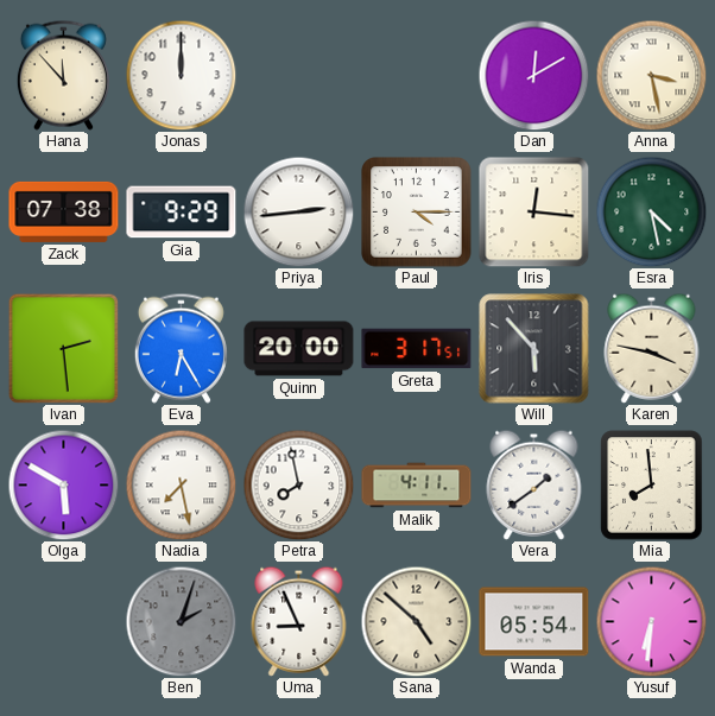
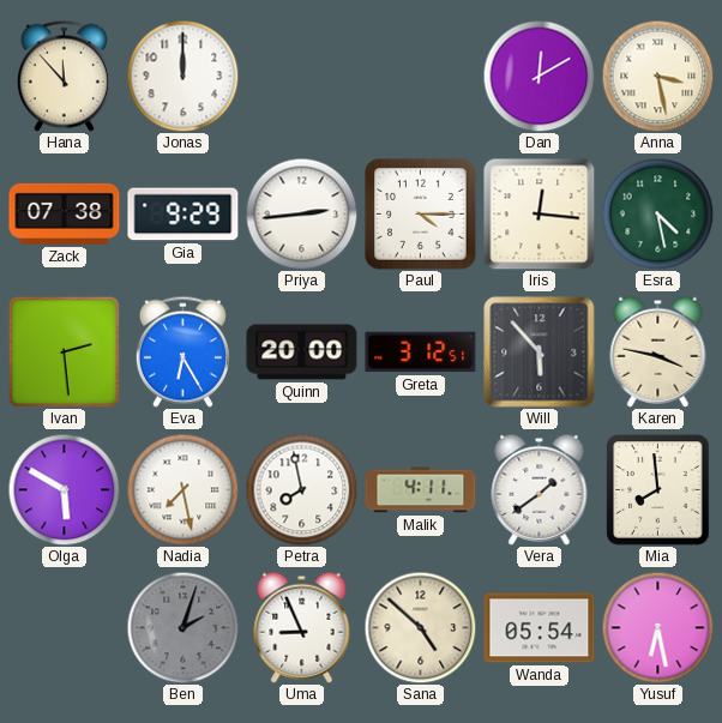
Greta: 3:17 -> 3:12
Yusuf: 6:31 -> 6:28
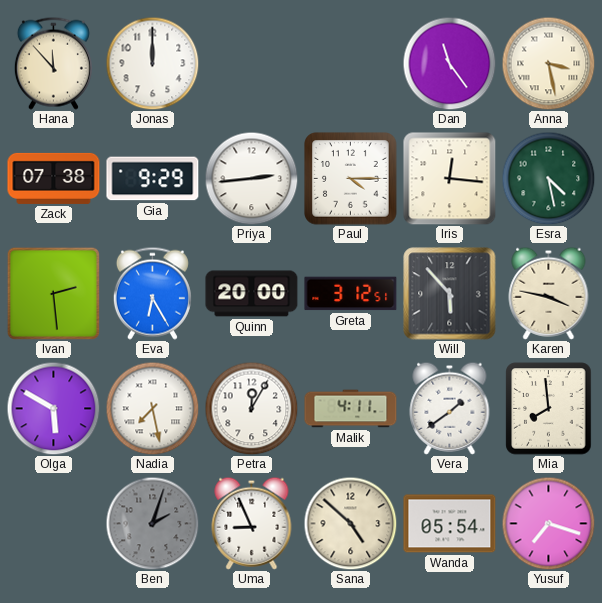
Dan: 12:10 -> 11:24
Petra: 7:58 -> 12:05
Yusuf: 6:28 -> 7:18
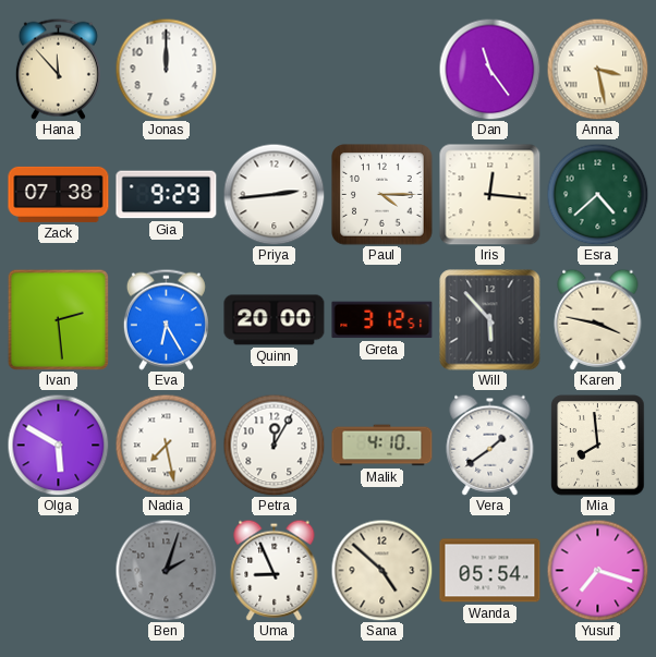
Esra: 4:28 -> 4:38
Malik: 4:11 -> 4:10
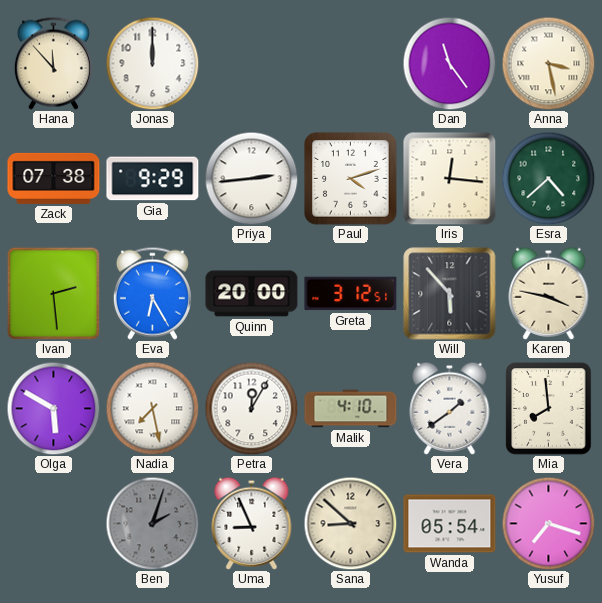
Paul: 4:15 -> 4:12
Sana: 4:52 -> 8:52
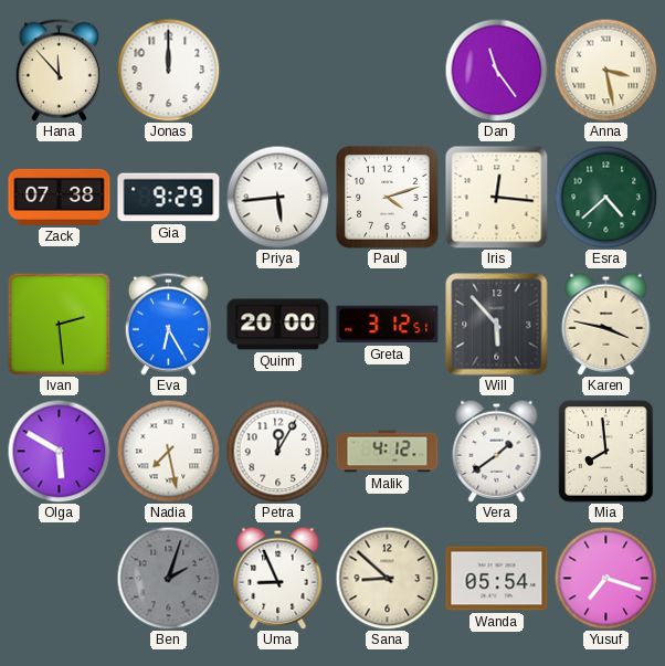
Priya: 2:44 -> 5:44
Malik: 4:10 -> 4:12
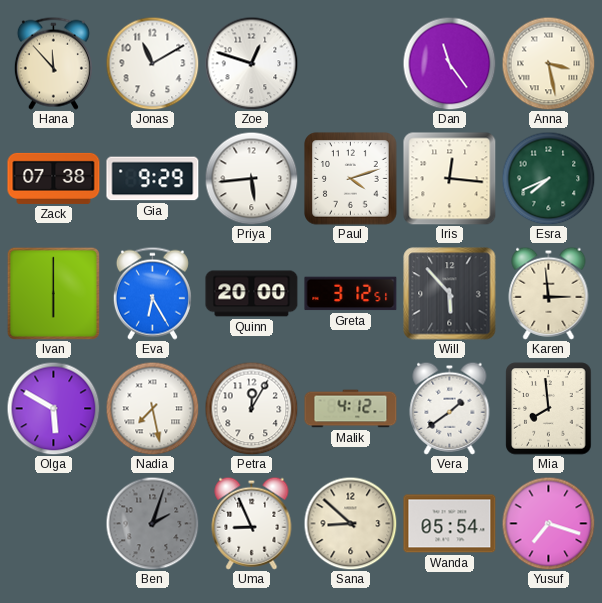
Jonas: 12:00 -> 11:10
Zoe: none -> 12:48
Esra: 4:38 -> 7:41
Ivan: 2:29 -> 6:00
Karen: 3:47 -> 2:59
